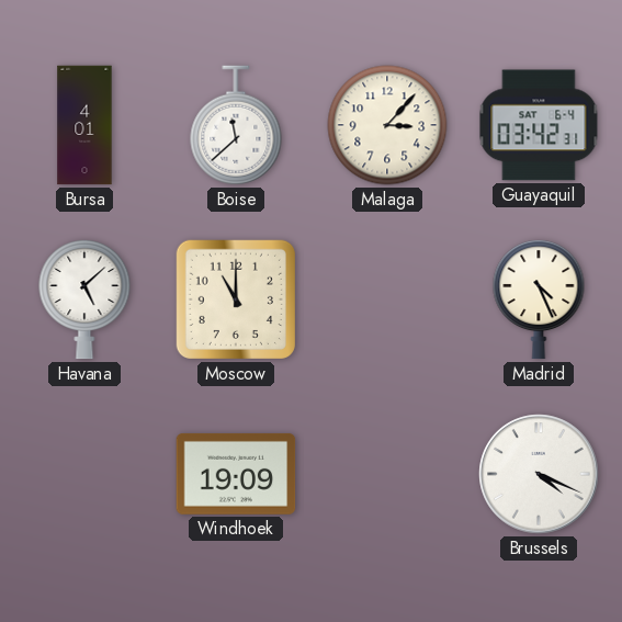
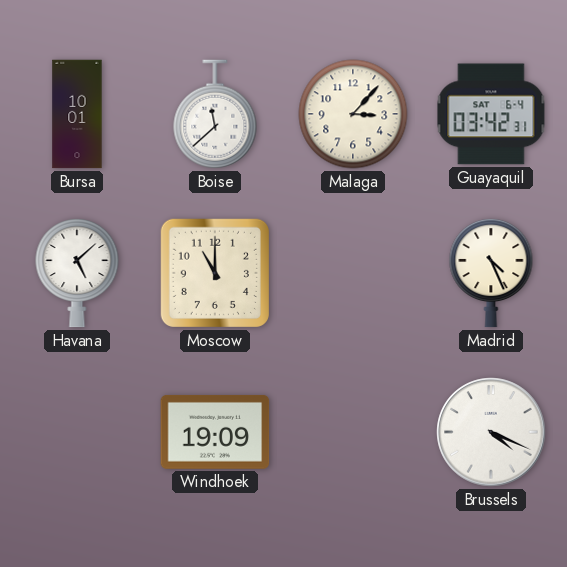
Bursa: 4:01 -> 10:01
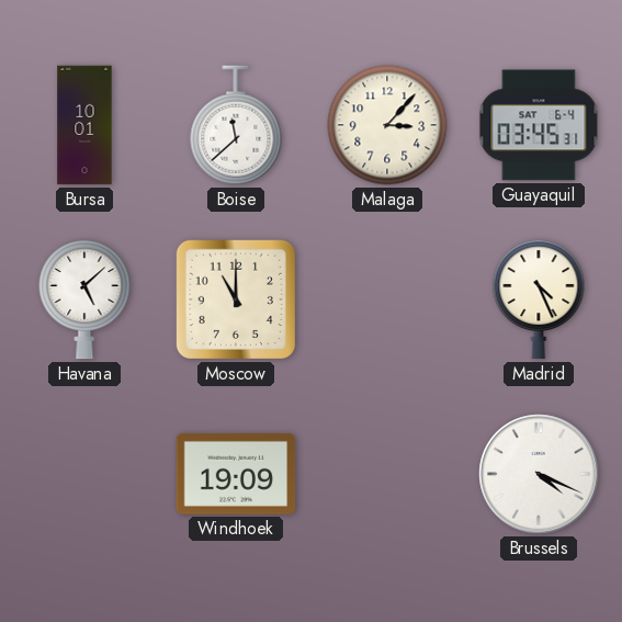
Guayaquil: 03:42 -> 03:45
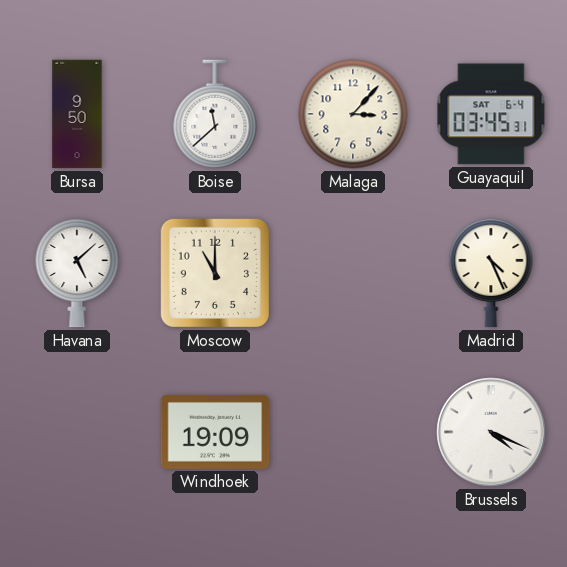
Bursa: 10:01 -> 9:50
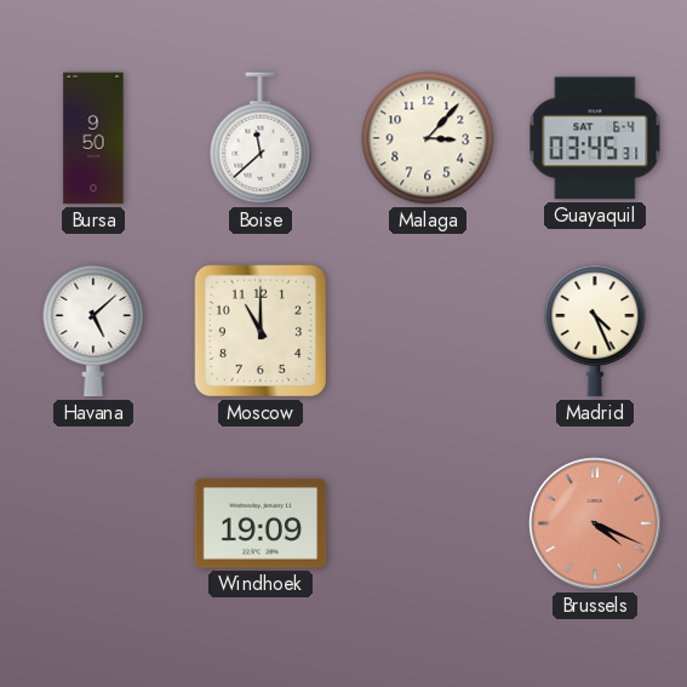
Brussels dial: white -> salmon
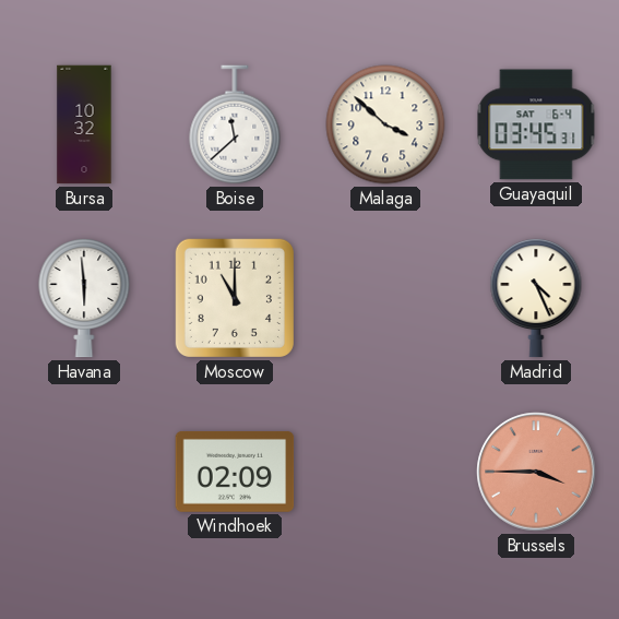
Bursa: 9:50 -> 10:32
Malaga: 3:07 -> 3:52
Havana: 5:08 -> 5:59
Windhoek: 19:09 -> 02:09
Brussels: 4:19 -> 3:45
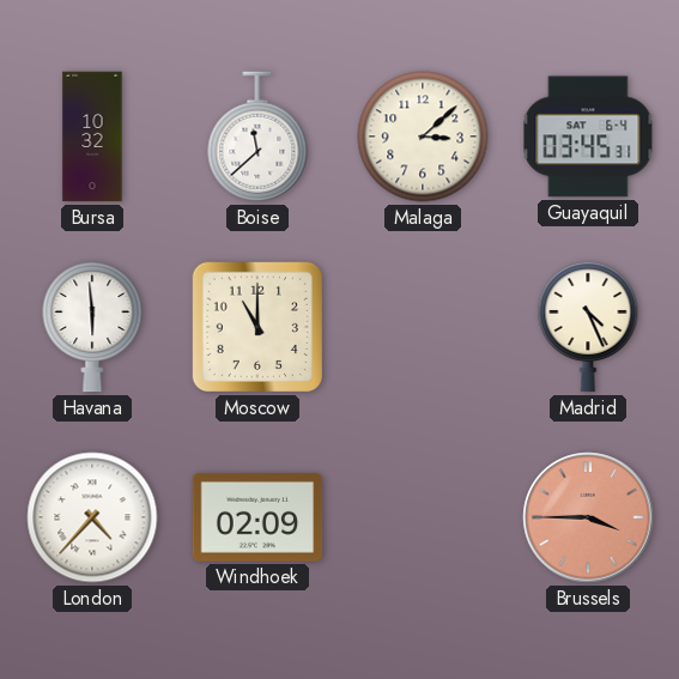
Malaga: 3:52 -> 3:08
London: none -> 4:37
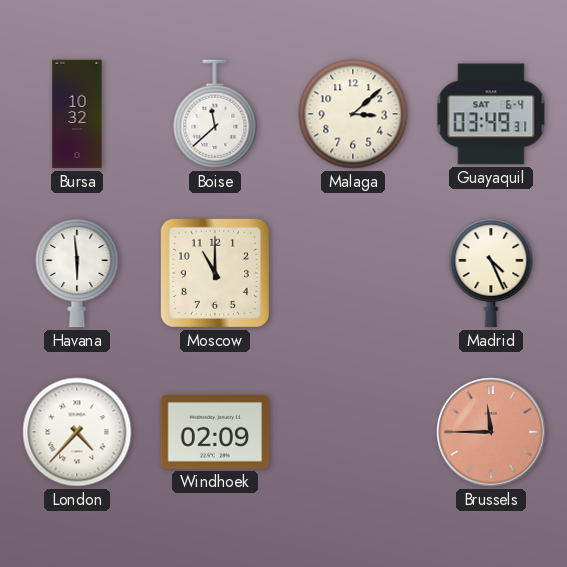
Guayaquil: 03:45 -> 03:49
Brussels: 3:45 -> 11:45
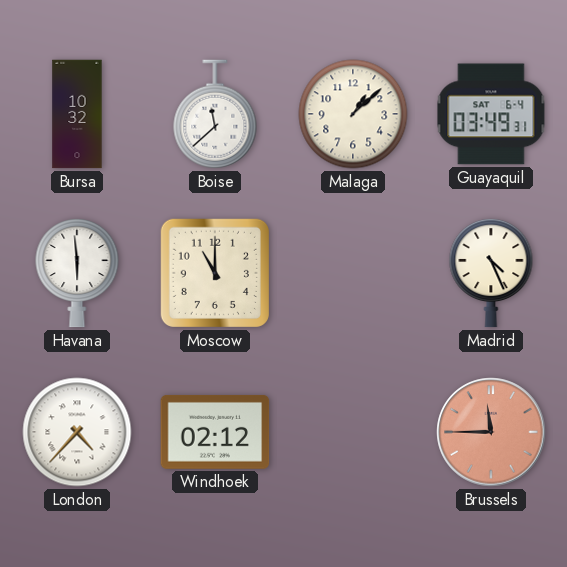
Malaga: 3:08 -> 1:08
Windhoek: 02:09 -> 02:12
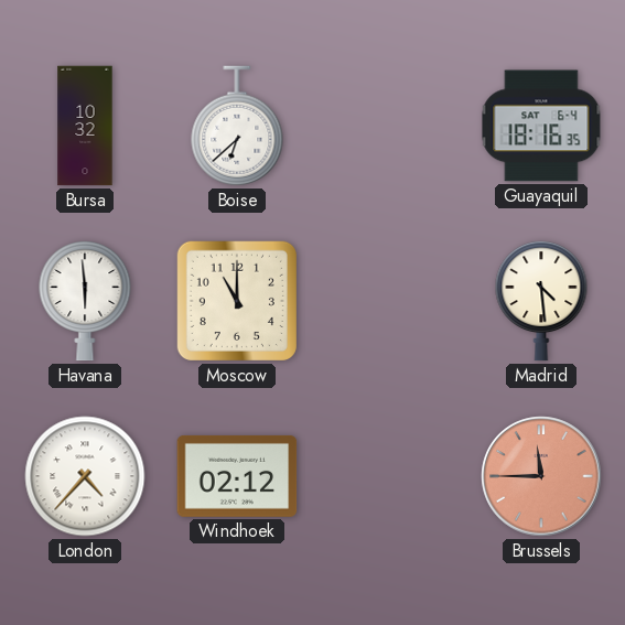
Boise: 11:38 -> 6:38
Malaga: 1:08 -> none
Guayaquil: 03:49 -> 18:16
Madrid: 4:26 -> 4:29
